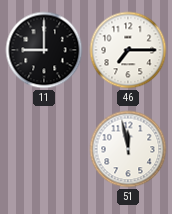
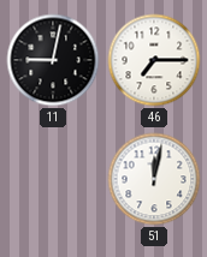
11: 9:00 -> 9:02
51: 11:58 -> 12:02
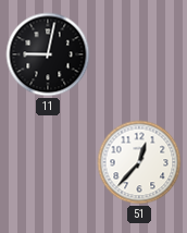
46: 7:15 -> none
51: 12:02 -> 12:37
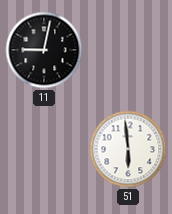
51: 12:37 -> 5:59
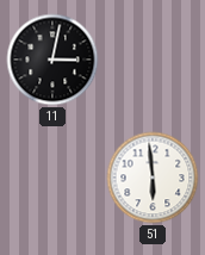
11: 9:02 -> 3:02
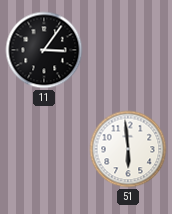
11: 3:02 -> 3:06
